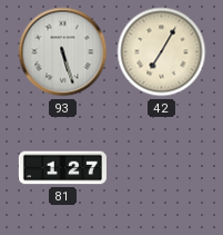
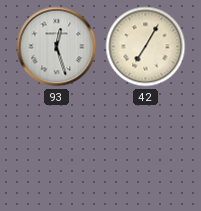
93: 5:27 -> 12:27
81: 1:27 -> none
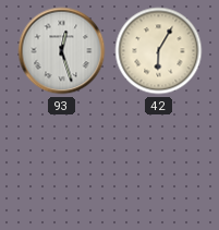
42: 7:05 -> 6:05
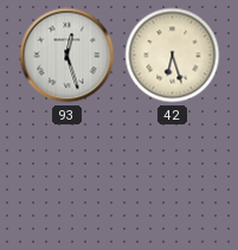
42: 6:05 -> 6:27
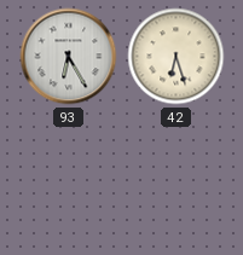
93: 12:27 -> 6:25
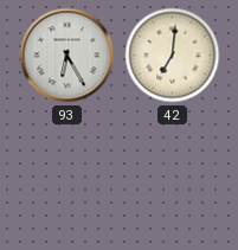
42: 6:27 -> 7:01
